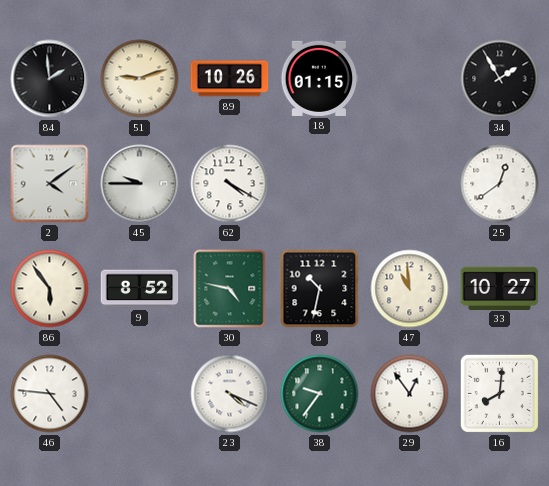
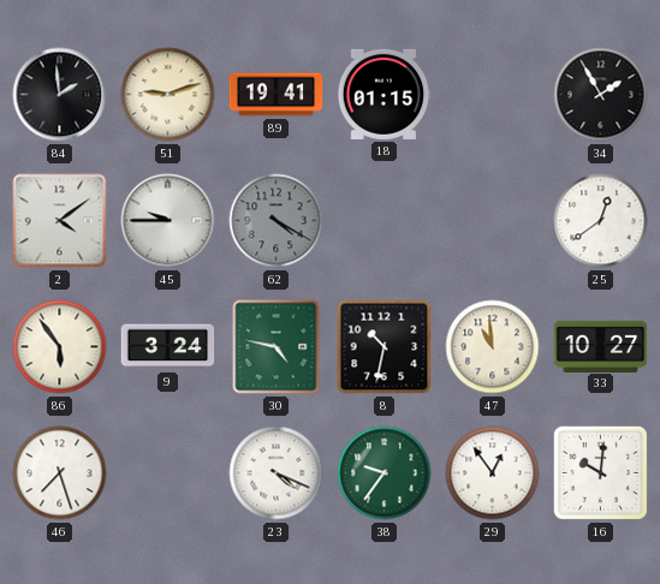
89: 10:26 -> 19:41
62 dial: white -> grey
9: 8:52 -> 3:24
46: 4:46 -> 7:27
16: 8:01 -> 10:01
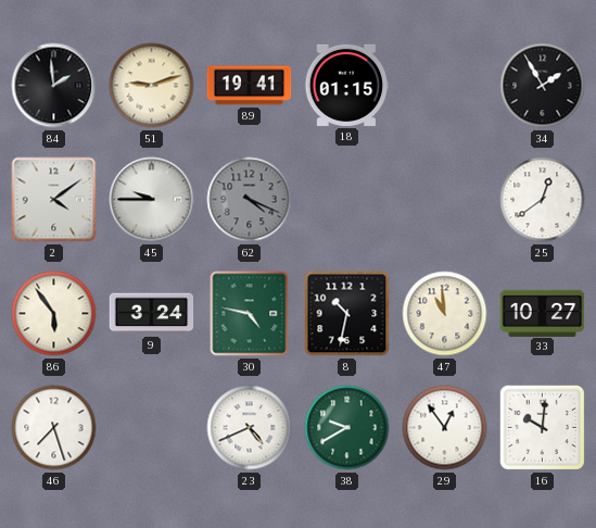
62: 4:20 -> 4:19
23: 4:19 -> 4:41
38: 9:36 -> 9:40
